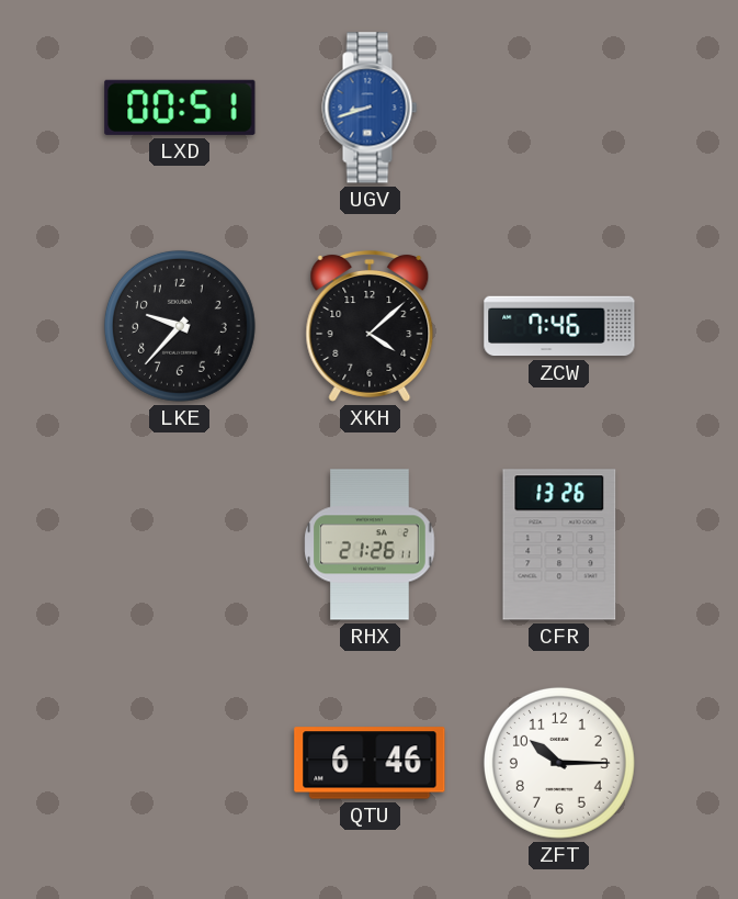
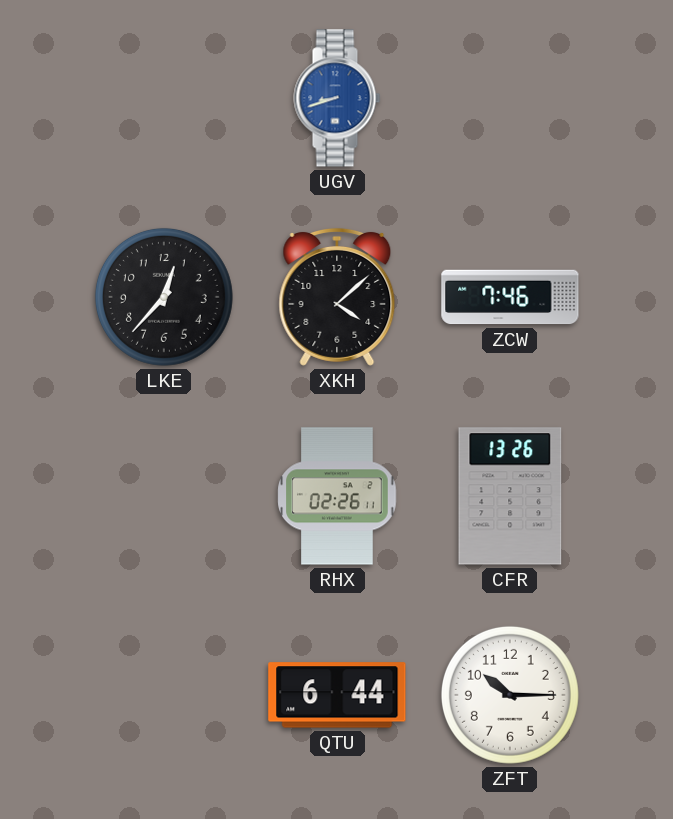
LXD: 00:51 -> none
LKE: 9:37 -> 12:37
RHX: 21:26 -> 02:26
QTU: 6:46 -> 6:44
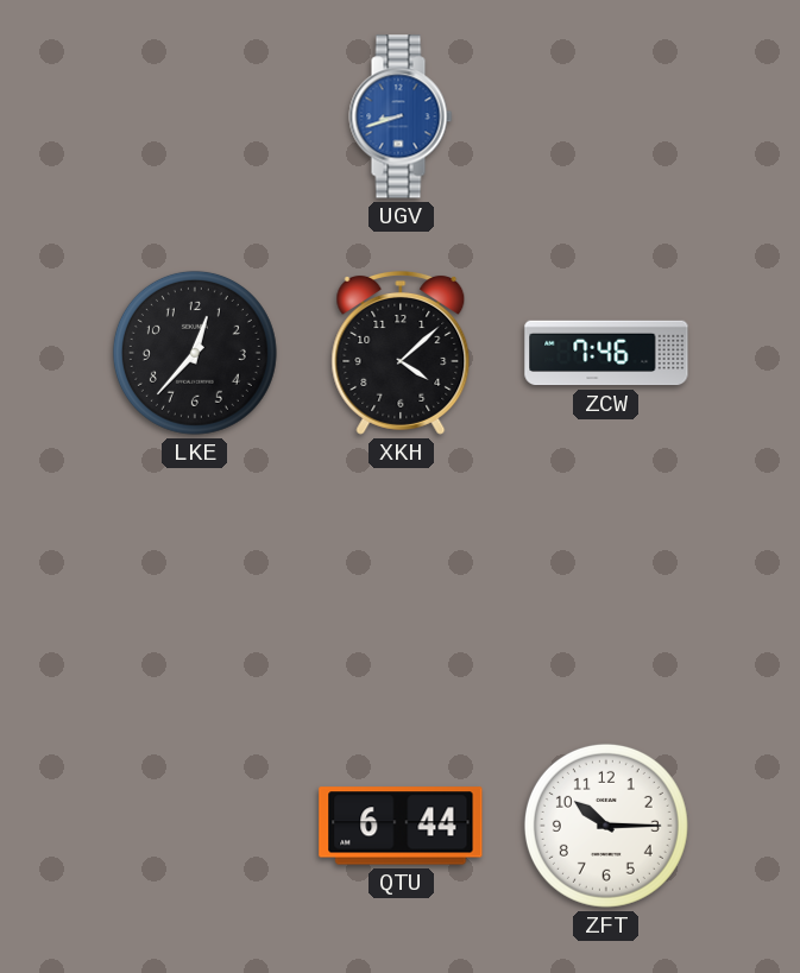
RHX: 02:26 -> none
CFR: 13:26 -> none
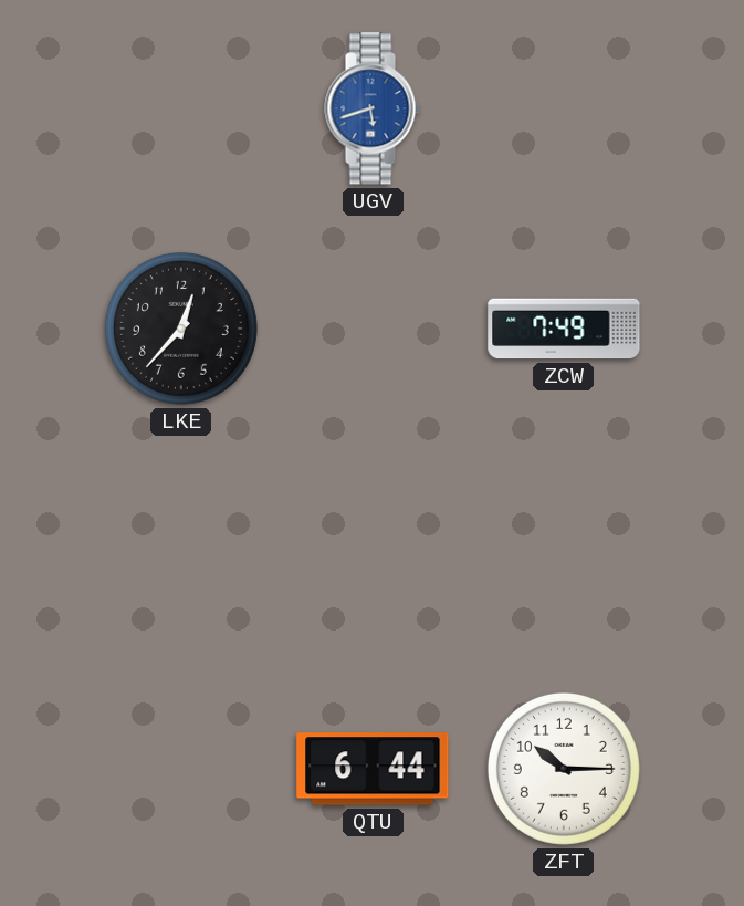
UGV: 8:42 -> 5:42
XKH: 4:08 -> none
ZCW: 7:46 -> 7:49
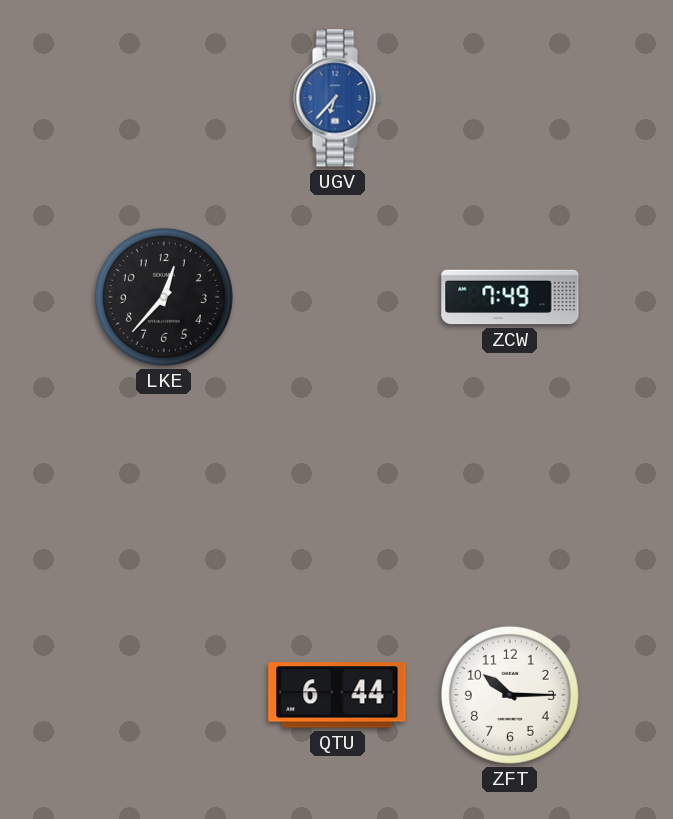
UGV: 5:42 -> 6:37
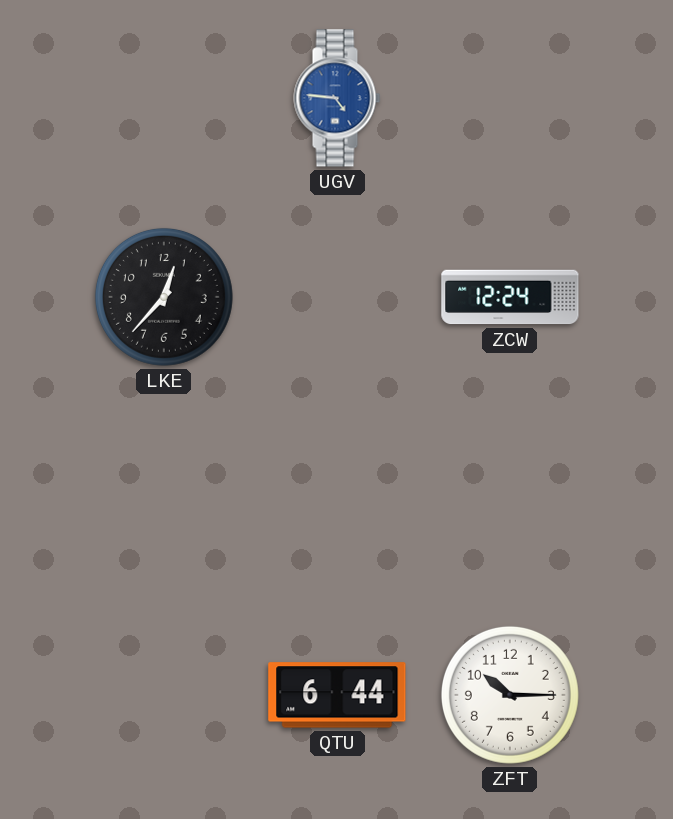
UGV: 6:37 -> 4:46
ZCW: 7:49 -> 12:24
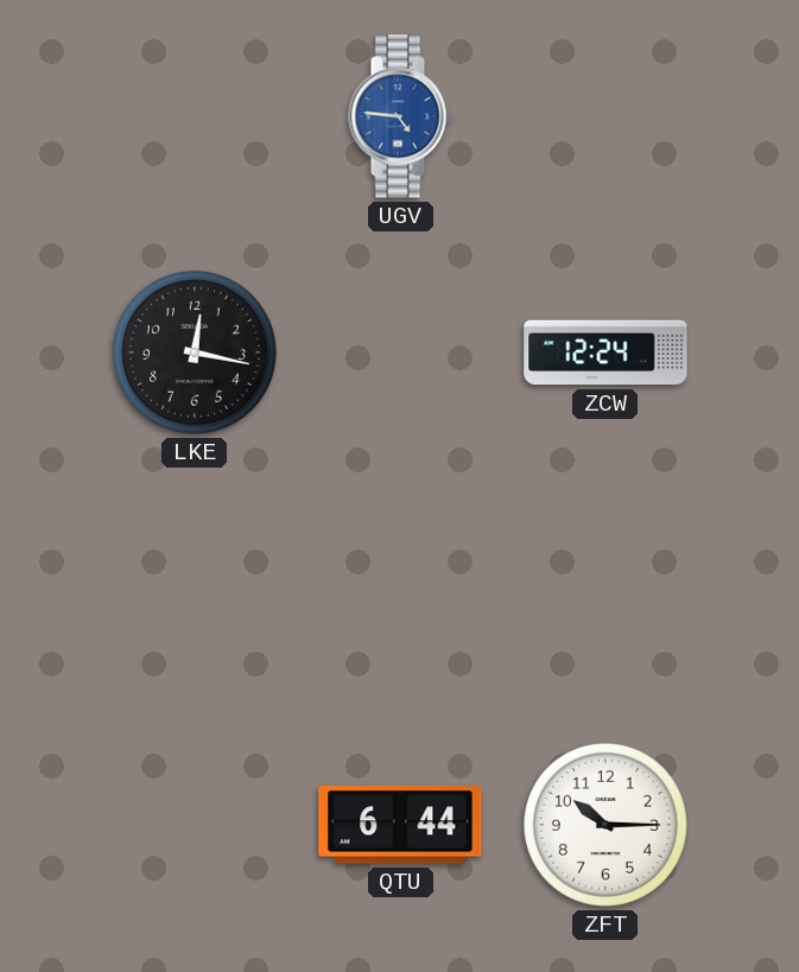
LKE: 12:37 -> 12:17
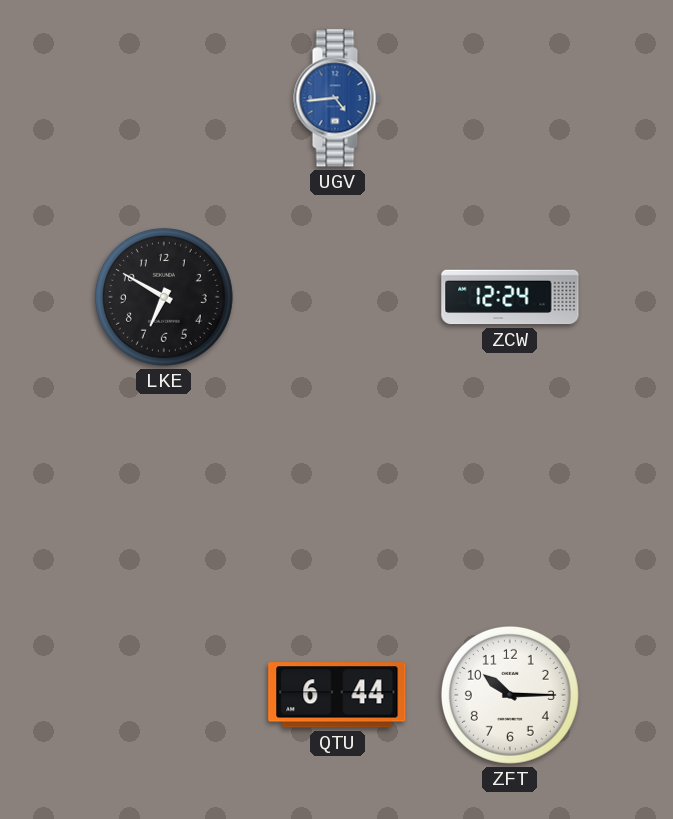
UGV: 4:46 -> 4:44
LKE: 12:17 -> 6:50
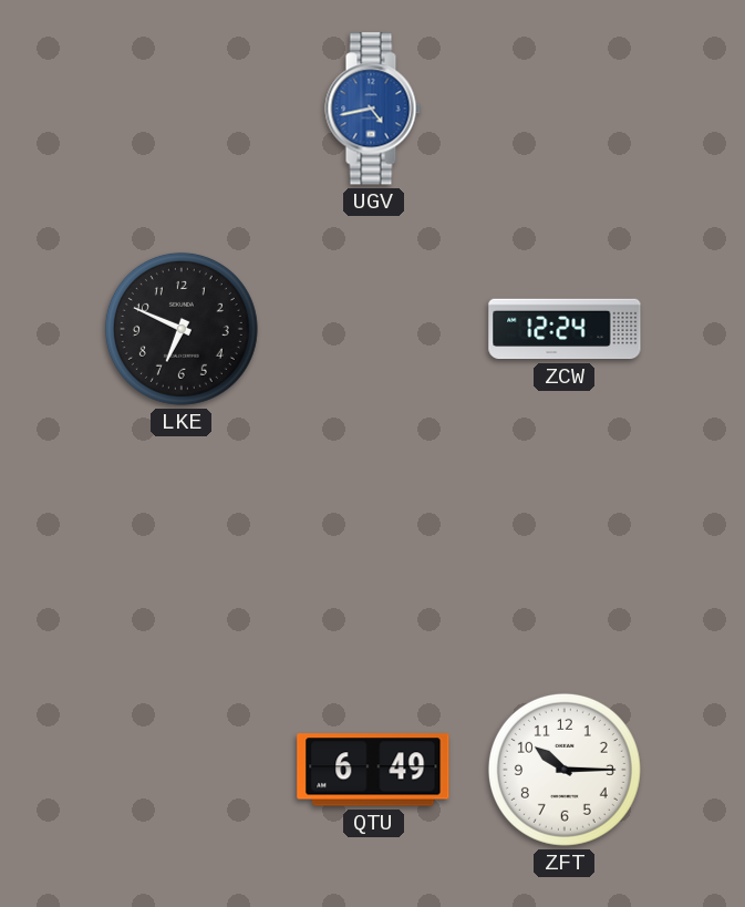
UGV: 4:44 -> 4:43
LKE: 6:50 -> 6:49
QTU: 6:44 -> 6:49
